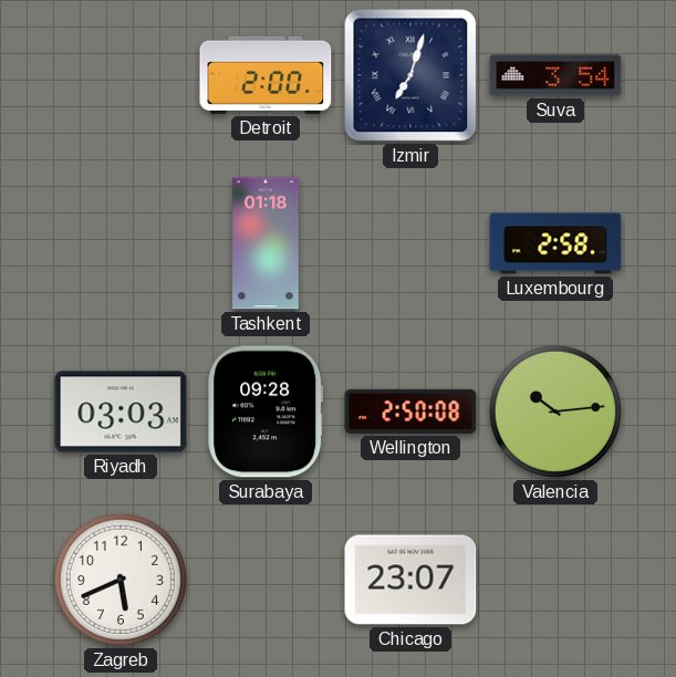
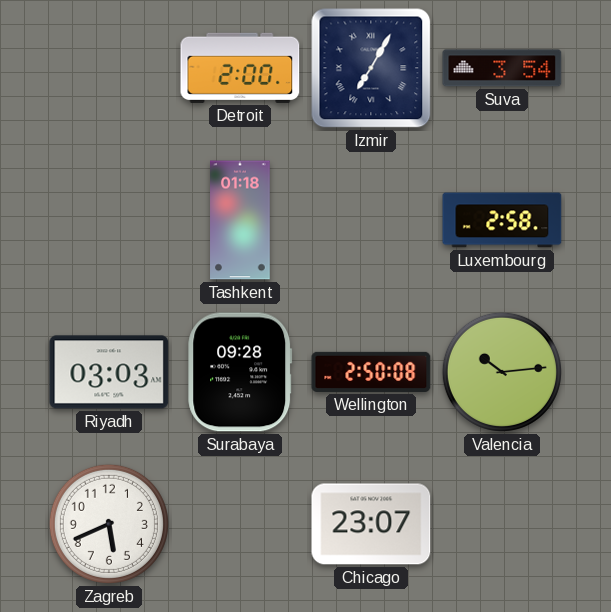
Izmir: 7:03 -> 7:05
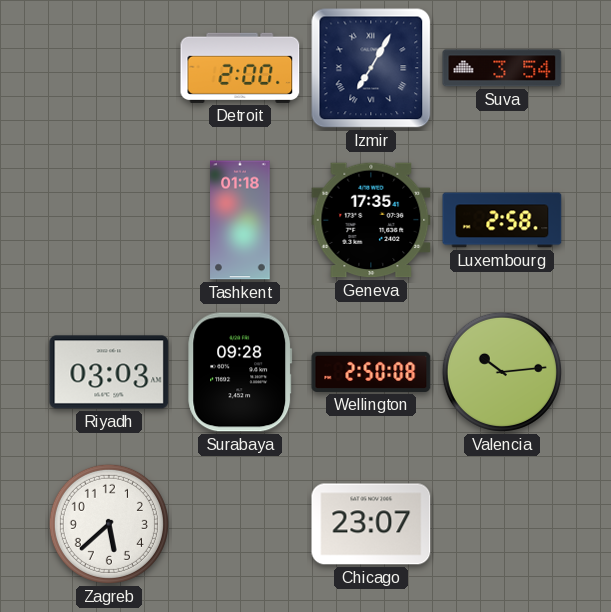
Geneva: none -> 17:35
Zagreb: 5:41 -> 5:38
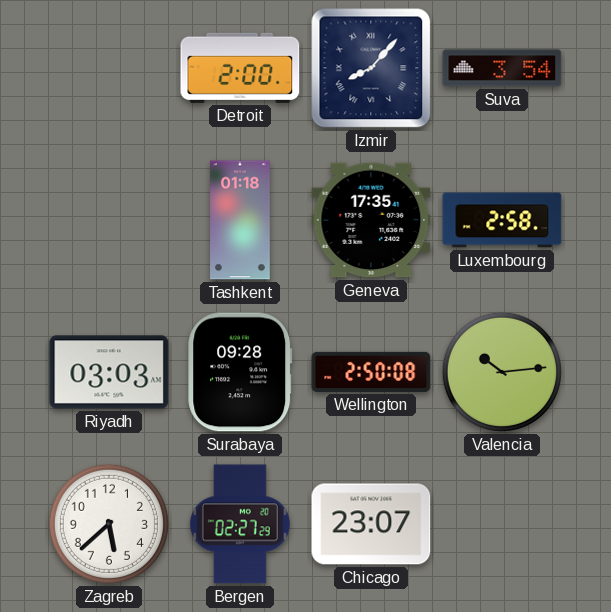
Izmir: 7:05 -> 8:07
Bergen: none -> 02:27
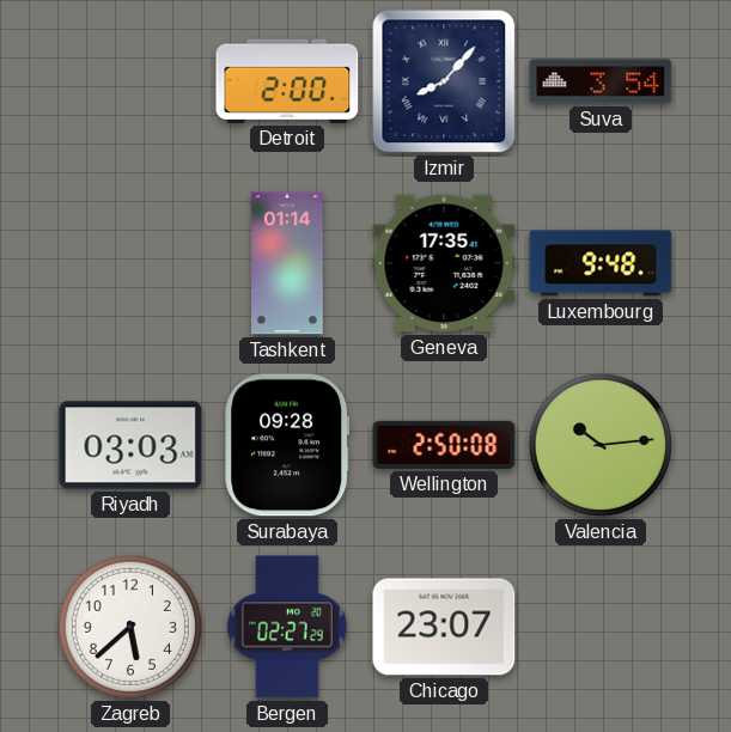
Tashkent: 01:18 -> 01:14
Luxembourg: 2:58 -> 9:48
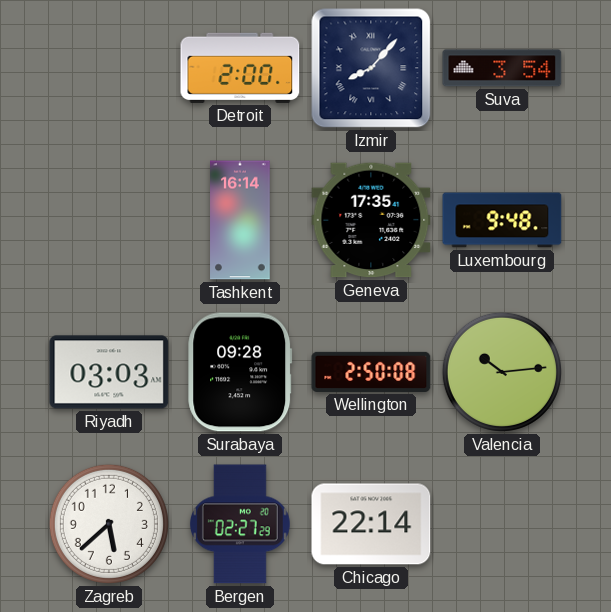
Tashkent: 01:14 -> 16:14
Chicago: 23:07 -> 22:14
